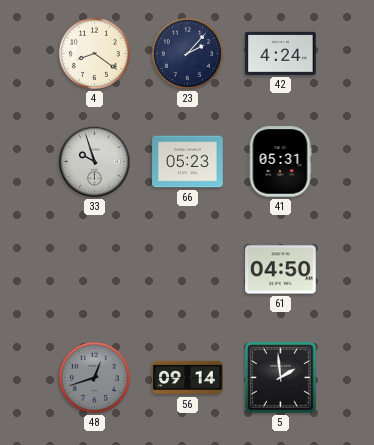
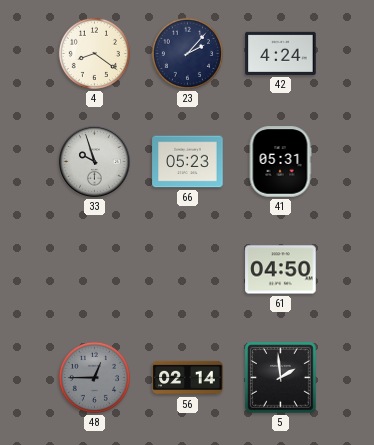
48: 12:42 -> 12:45
56: 09:14 -> 02:14
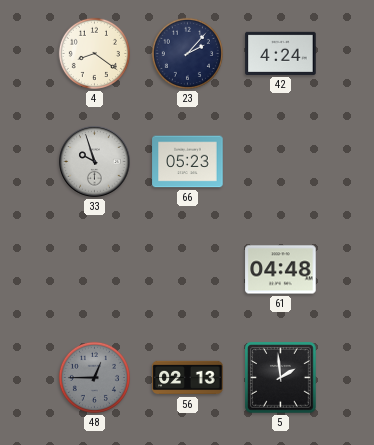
41: 05:31 -> none
61: 04:50 -> 04:48
56: 02:14 -> 02:13
